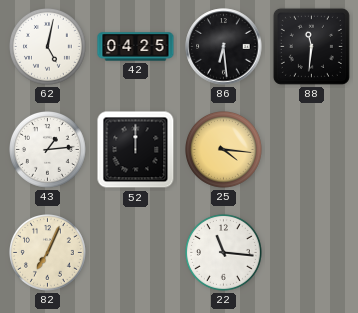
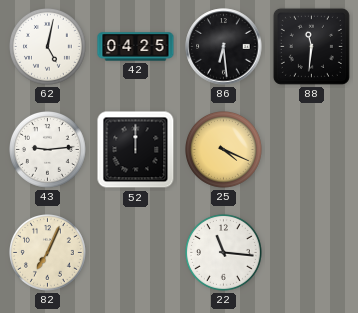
43: 1:14 -> 9:14
25: 4:16 -> 4:19
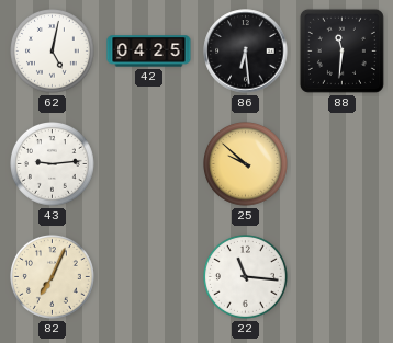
52: 12:00 -> none
25: 4:19 -> 9:52
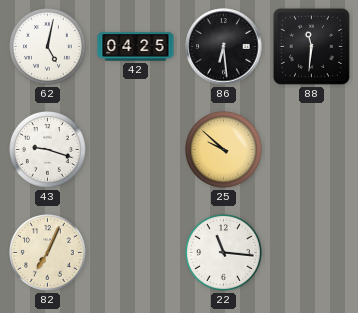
43: 9:14 -> 9:18
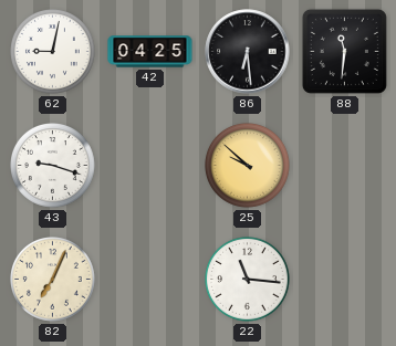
62: 5:02 -> 9:02
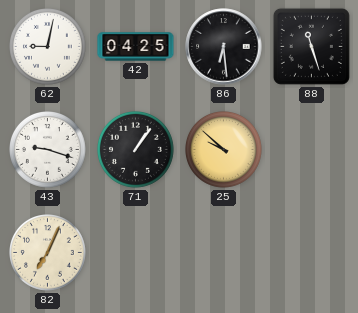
88: 11:31 -> 11:27
71: none -> 1:06
22: 11:16 -> none
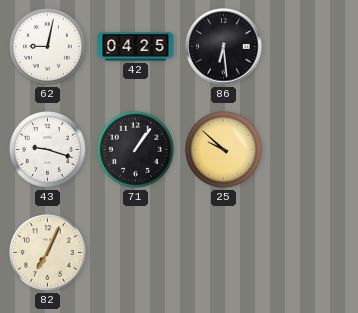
88: 11:27 -> none
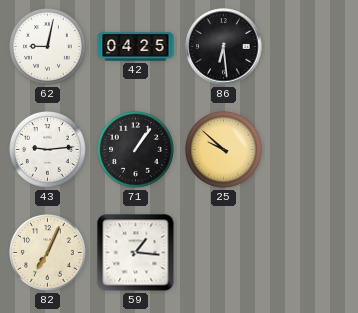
43: 9:18 -> 9:14
59: none -> 1:16
